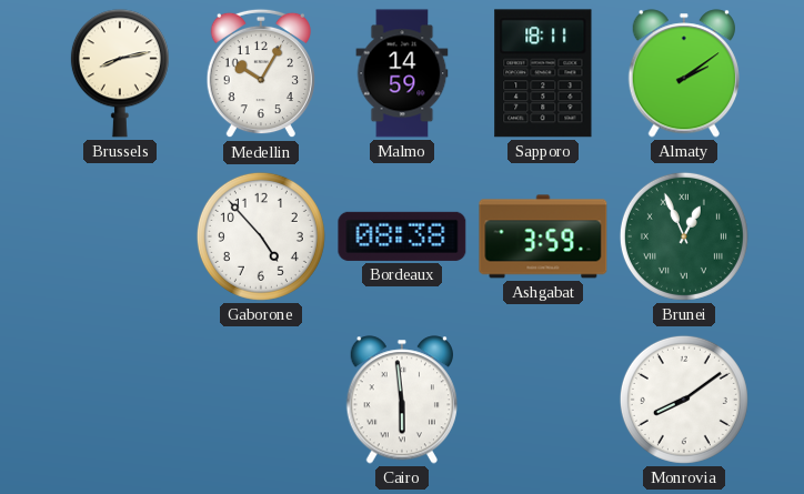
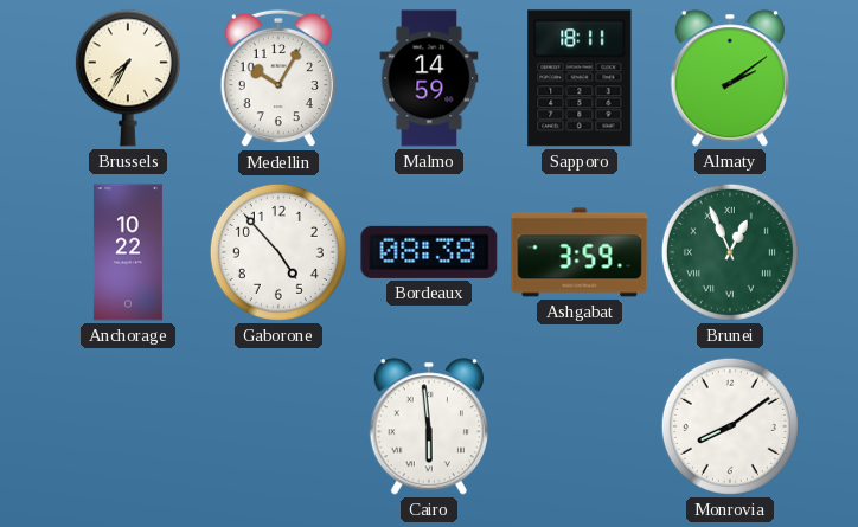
Brussels: 8:13 -> 7:35
Anchorage: none -> 10:22
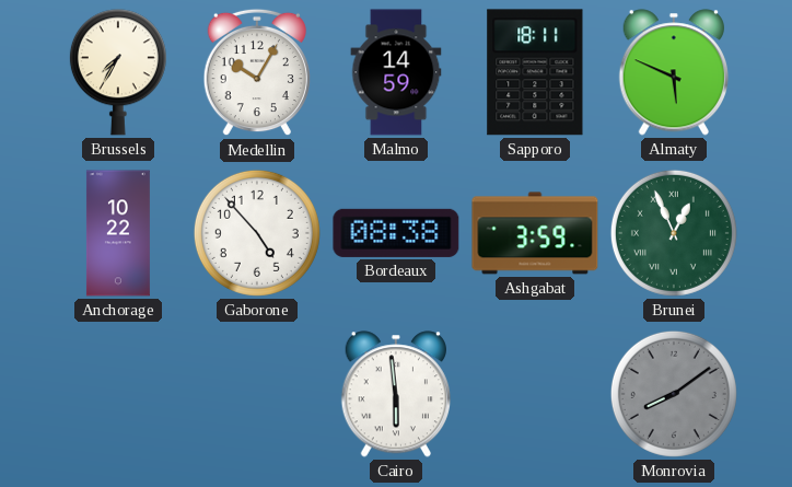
Almaty: 2:09 -> 5:49
Monrovia dial: white -> grey
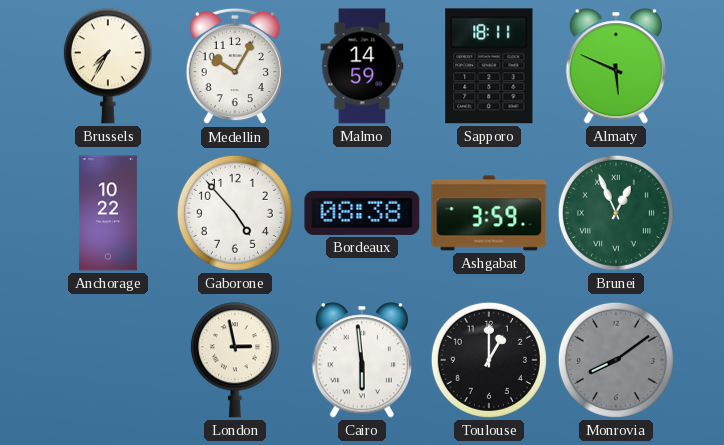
London: none -> 2:58
Toulouse: none -> 1:00
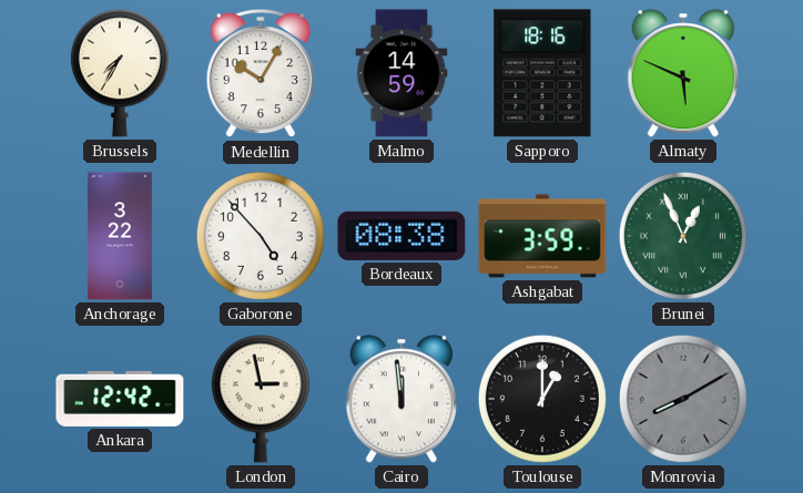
Sapporo: 18:11 -> 18:16
Anchorage: 10:22 -> 3:22
Ankara: none -> 12:42
Cairo: 5:59 -> 11:59
Monrovia: 8:09 -> 8:10
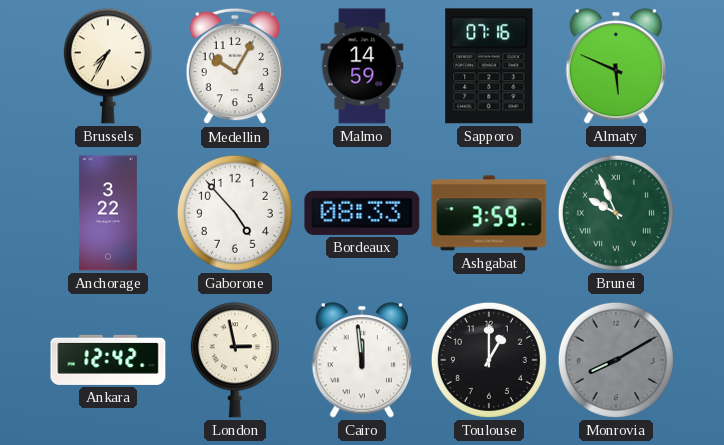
Sapporo: 18:16 -> 07:16
Bordeaux: 08:38 -> 08:33
Brunei: 12:56 -> 9:56
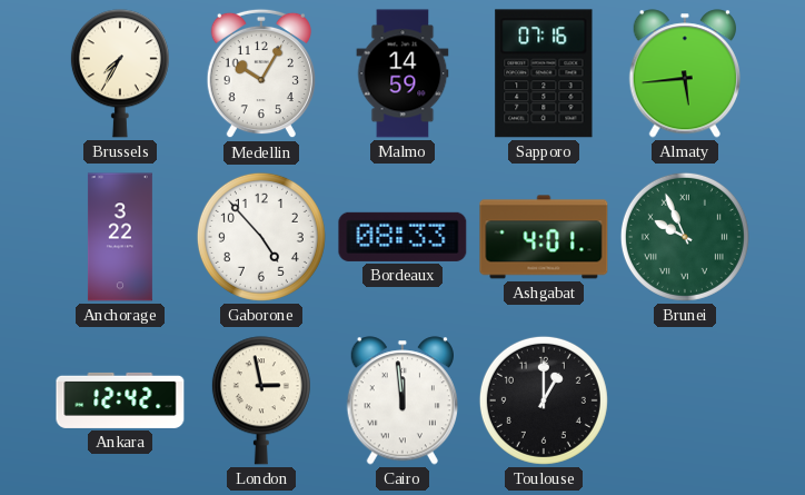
Almaty: 5:49 -> 5:44
Ashgabat: 3:59 -> 4:01
Monrovia: 8:10 -> none
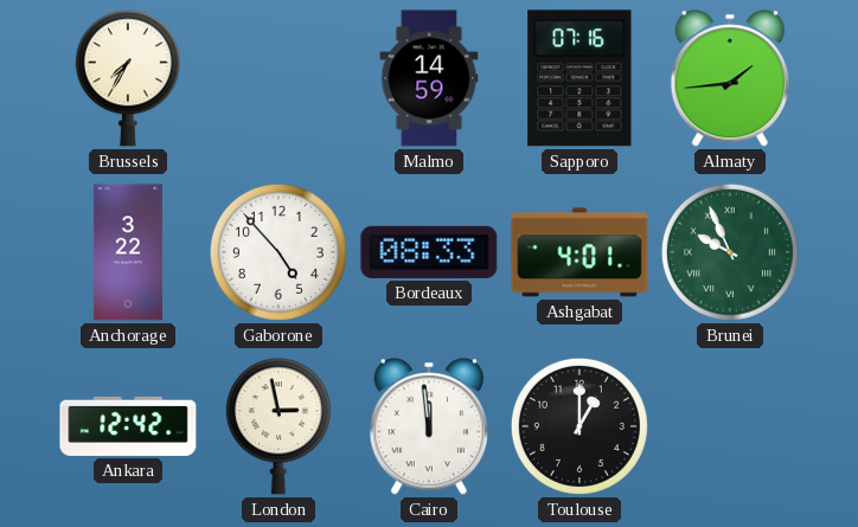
Medellin: 10:05 -> none
Almaty: 5:44 -> 1:44
